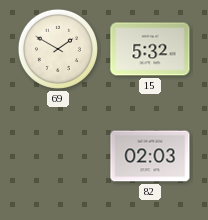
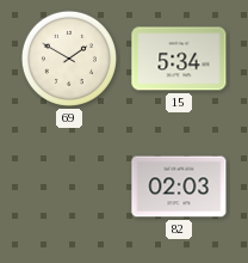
15: 5:32 -> 5:34
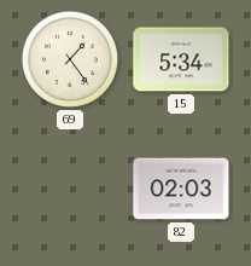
69: 1:50 -> 1:24
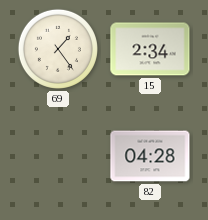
15: 5:34 -> 2:34
82: 02:03 -> 04:28
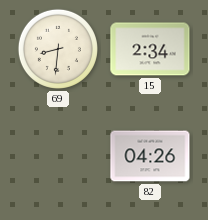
69: 1:24 -> 8:31
82: 04:28 -> 04:26
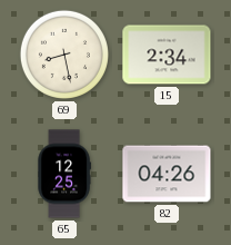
69: 8:31 -> 8:28
65: none -> 12:25
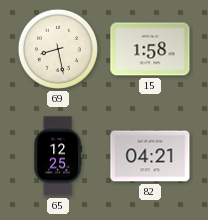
15: 2:34 -> 1:58
82: 04:26 -> 04:21
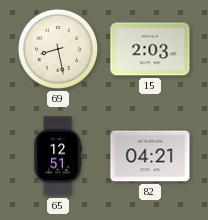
15: 1:58 -> 2:03
65: 12:25 -> 12:51
